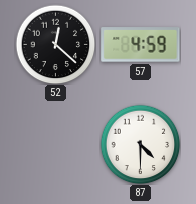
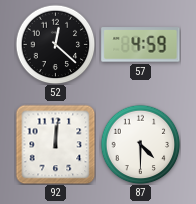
92: none -> 12:01
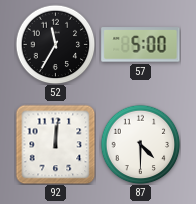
52: 12:22 -> 11:35
57: 4:59 -> 5:00
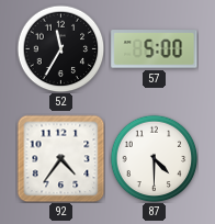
92: 12:01 -> 4:36
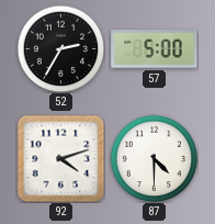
52: 11:35 -> 2:35
92: 4:36 -> 4:12
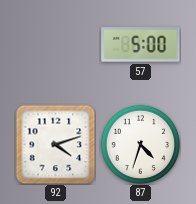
52: 2:35 -> none
87: 4:30 -> 4:33
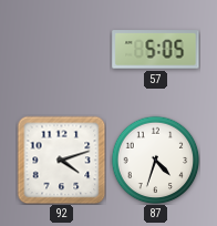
57: 5:00 -> 5:05
